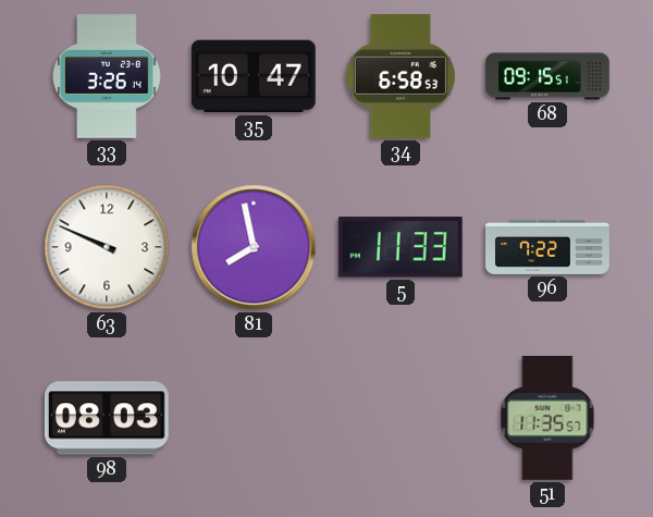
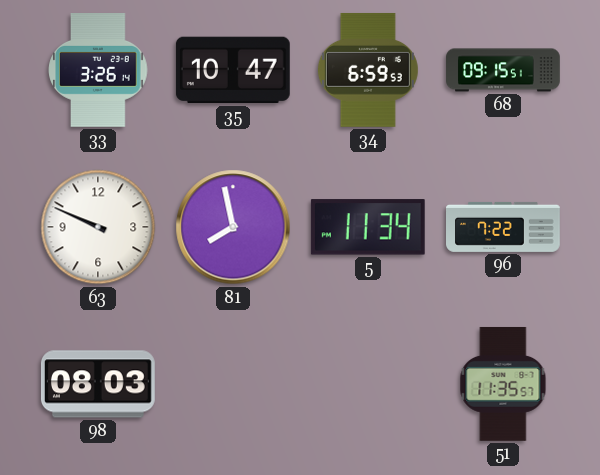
34: 6:58 -> 6:59
5: 11:33 -> 11:34
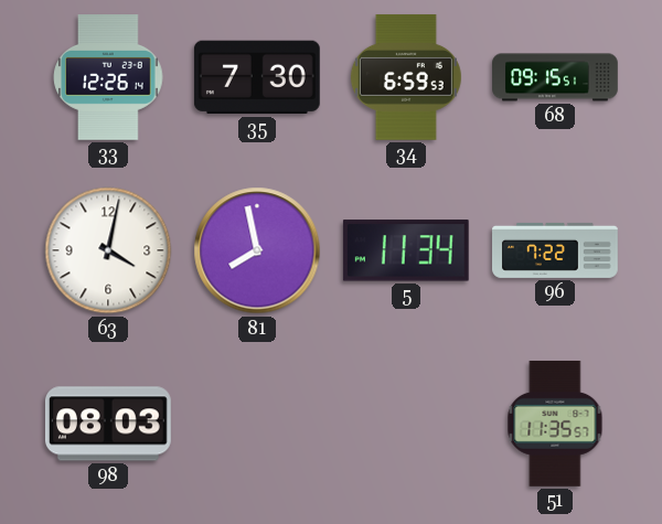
33: 3:26 -> 12:26
35: 10:47 -> 7:30
63: 9:49 -> 4:02
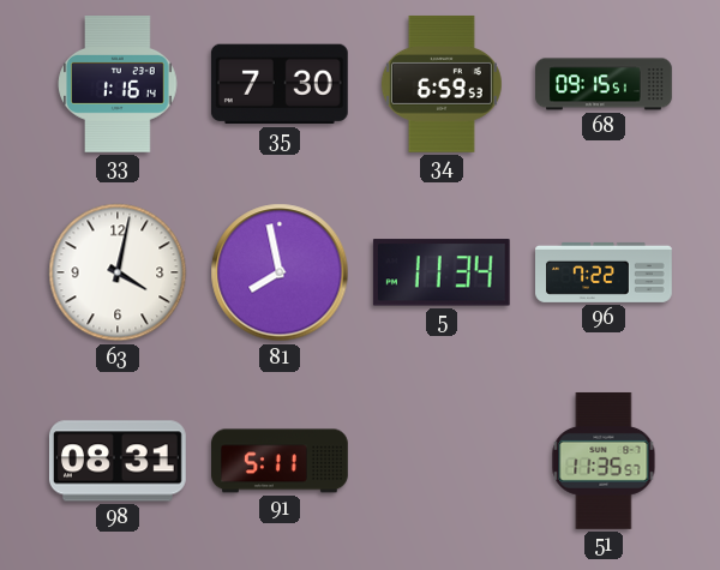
33: 12:26 -> 1:16
98: 08:03 -> 08:31
91: none -> 5:11
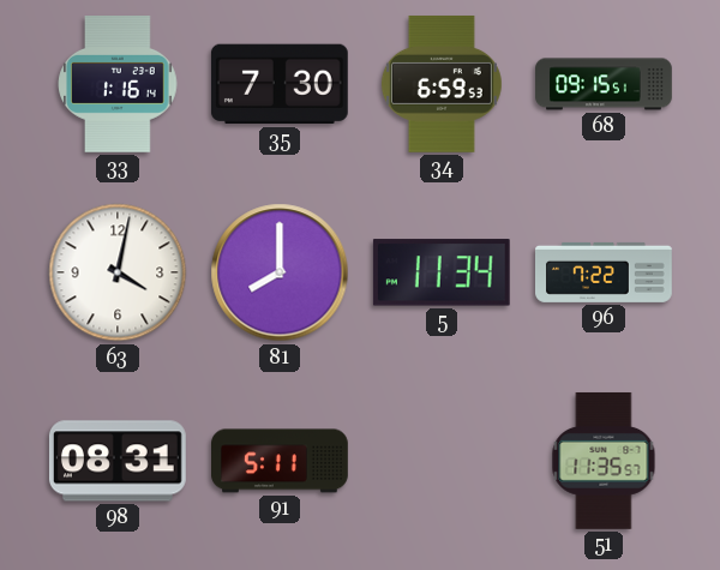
81: 7:58 -> 8:00
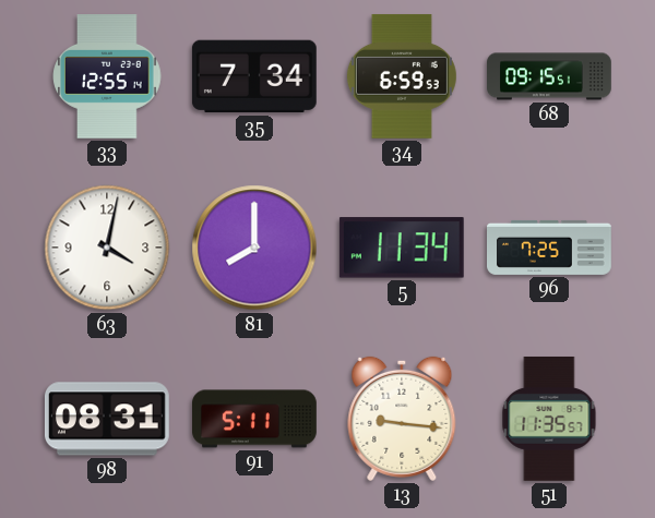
33: 1:16 -> 12:55
35: 7:30 -> 7:34
96: 7:22 -> 7:25
13: none -> 9:16
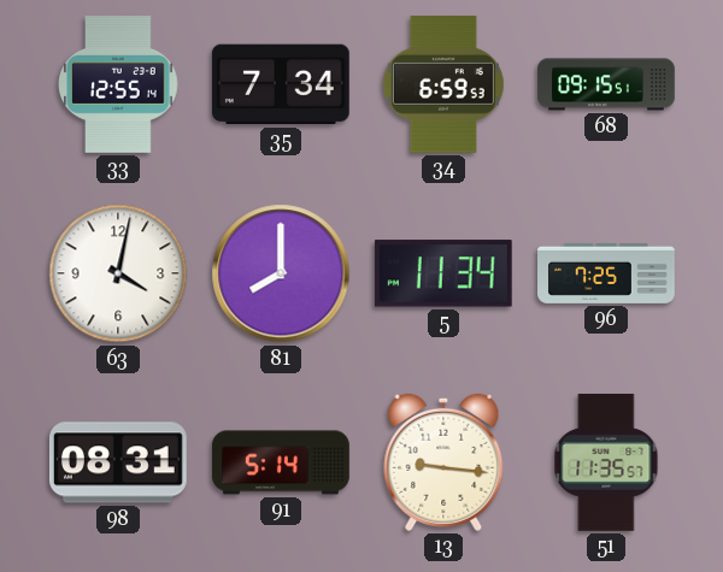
91: 5:11 -> 5:14
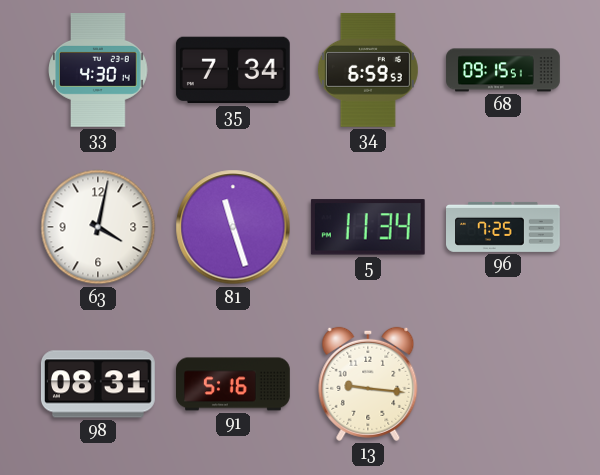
33: 12:55 -> 4:30
81: 8:00 -> 11:27
91: 5:14 -> 5:16
51: 11:35 -> none
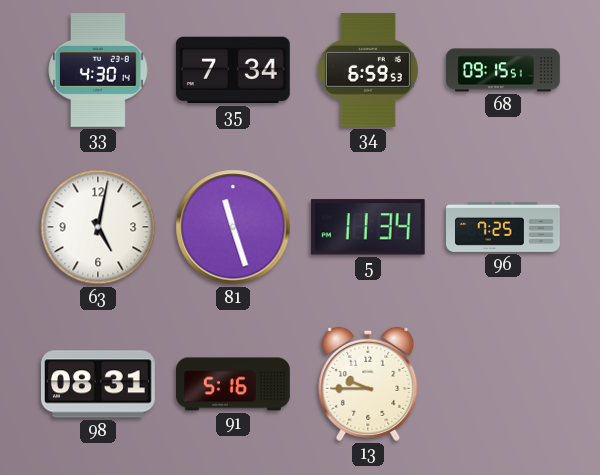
63: 4:02 -> 5:02
13: 9:16 -> 9:45
